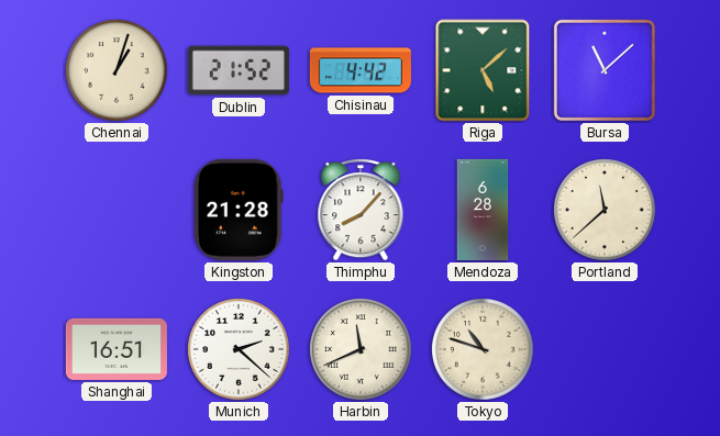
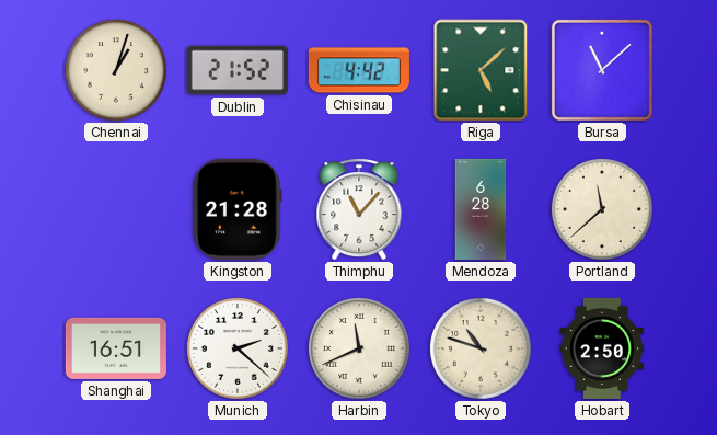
Thimphu: 8:07 -> 11:07
Hobart: none -> 2:50
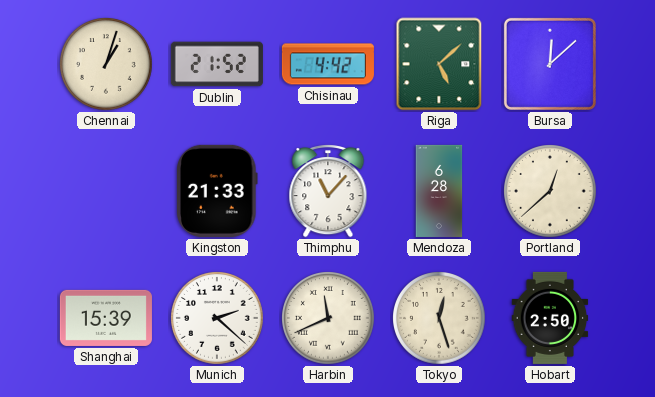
Bursa: 11:08 -> 12:08
Kingston: 21:28 -> 21:33
Portland: 11:38 -> 12:38
Shanghai: 16:51 -> 15:39
Tokyo: 10:48 -> 12:27
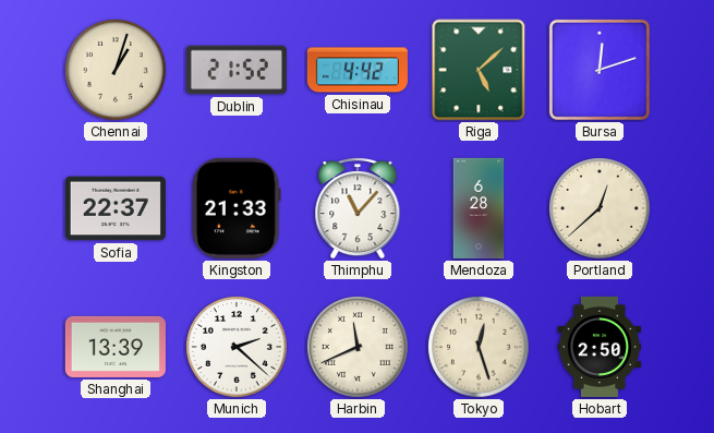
Bursa: 12:08 -> 12:12
Sofia: none -> 22:37
Shanghai: 15:39 -> 13:39
